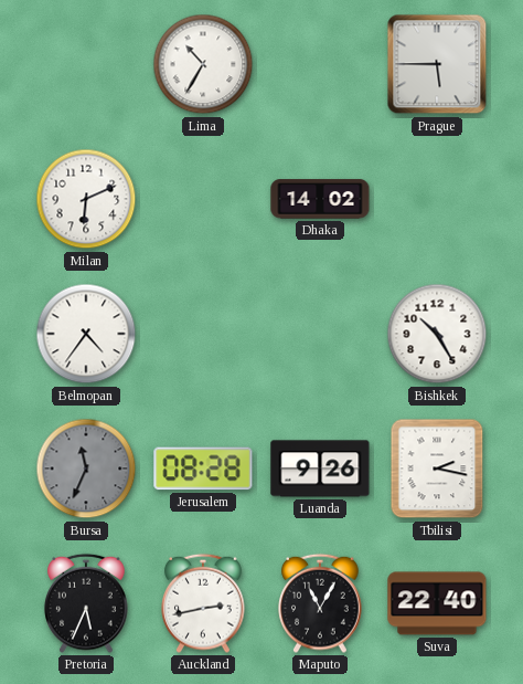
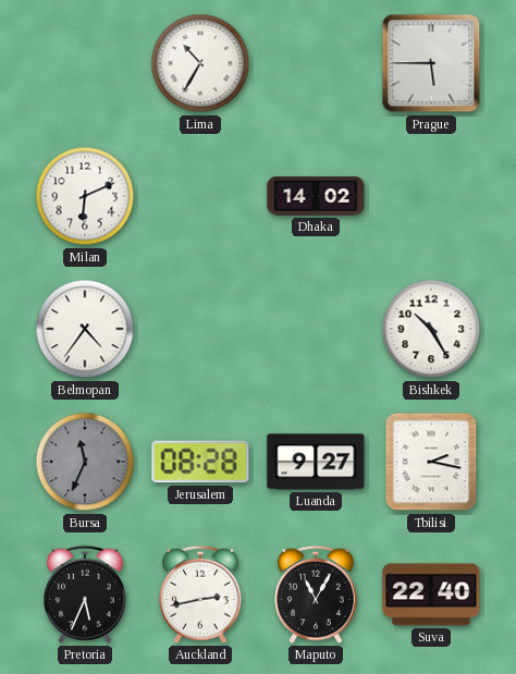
Luanda: 9:26 -> 9:27
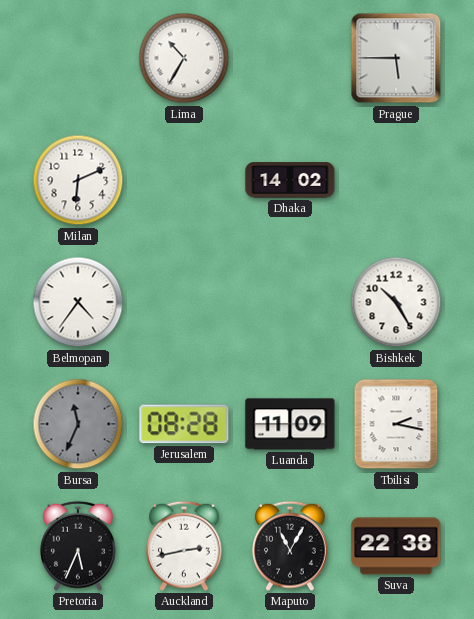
Luanda: 9:27 -> 11:09
Suva: 22:40 -> 22:38
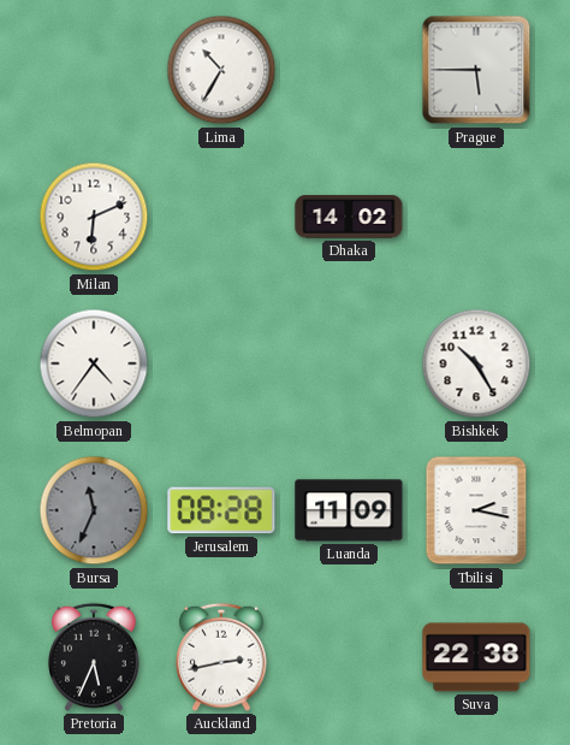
Maputo: 11:05 -> none
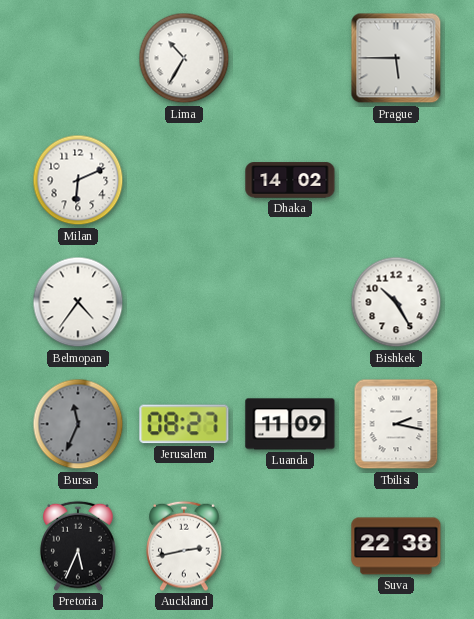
Jerusalem: 08:28 -> 08:27
